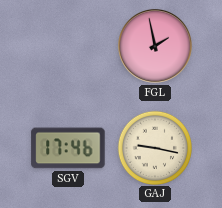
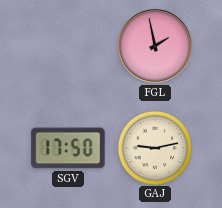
SGV: 17:46 -> 17:50
GAJ: 9:17 -> 9:13
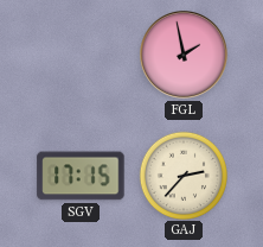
SGV: 17:50 -> 17:15
GAJ: 9:13 -> 2:37
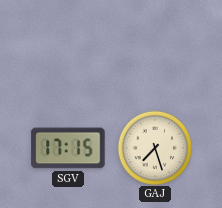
FGL: 1:58 -> none
GAJ: 2:37 -> 7:27
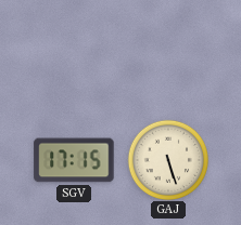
GAJ: 7:27 -> 5:27
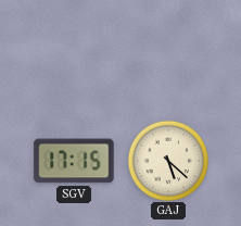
GAJ: 5:27 -> 5:22
